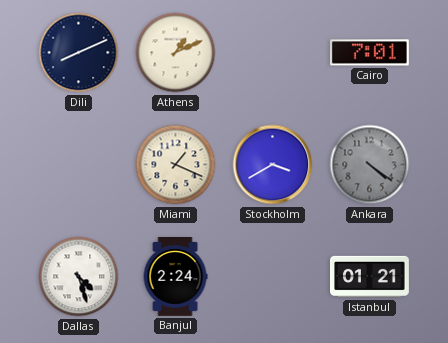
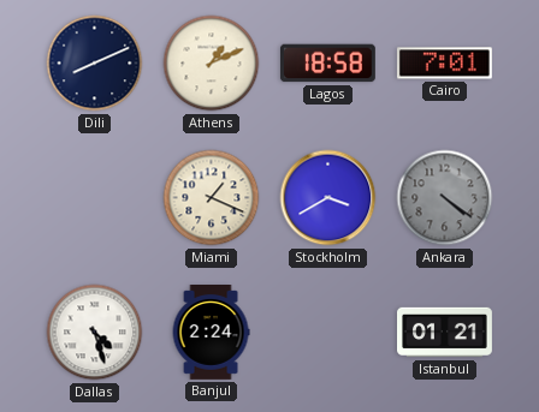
Lagos: none -> 18:58
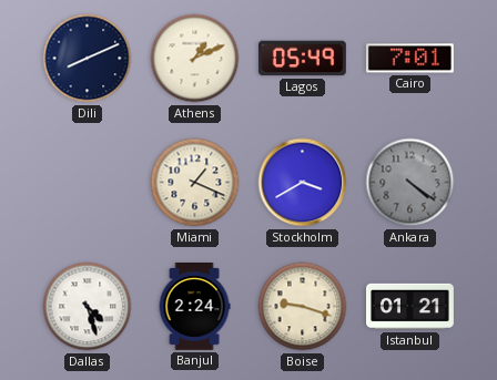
Lagos: 18:58 -> 05:49
Boise: none -> 9:18
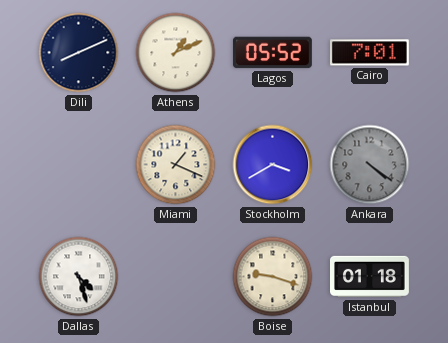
Lagos: 05:49 -> 05:52
Banjul: 2:24 -> none
Istanbul: 01:21 -> 01:18
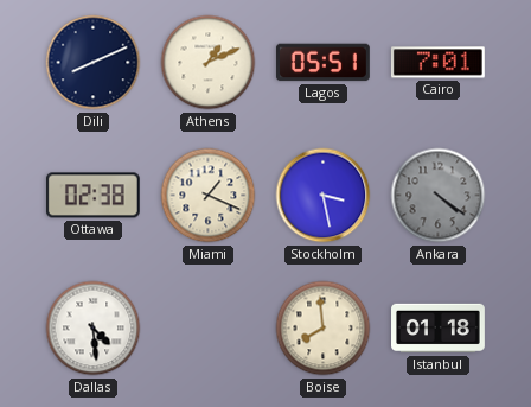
Lagos: 05:52 -> 05:51
Ottawa: none -> 02:38
Stockholm: 3:40 -> 3:28
Dallas: 4:27 -> 4:29
Boise: 9:18 -> 7:59
